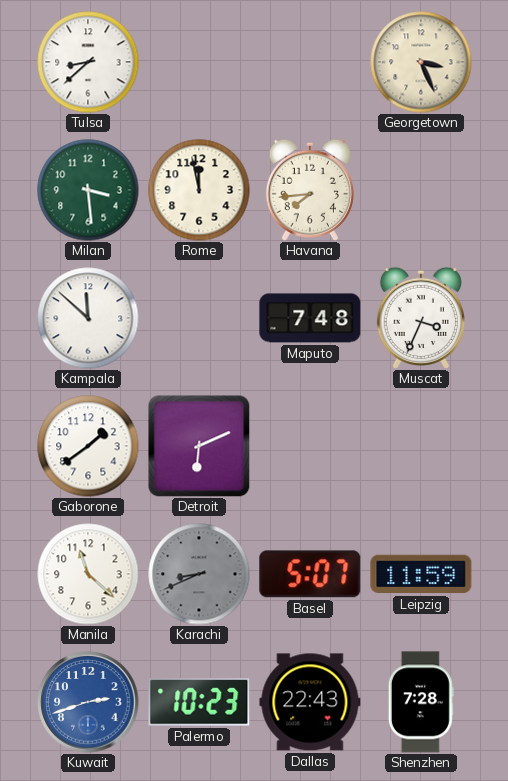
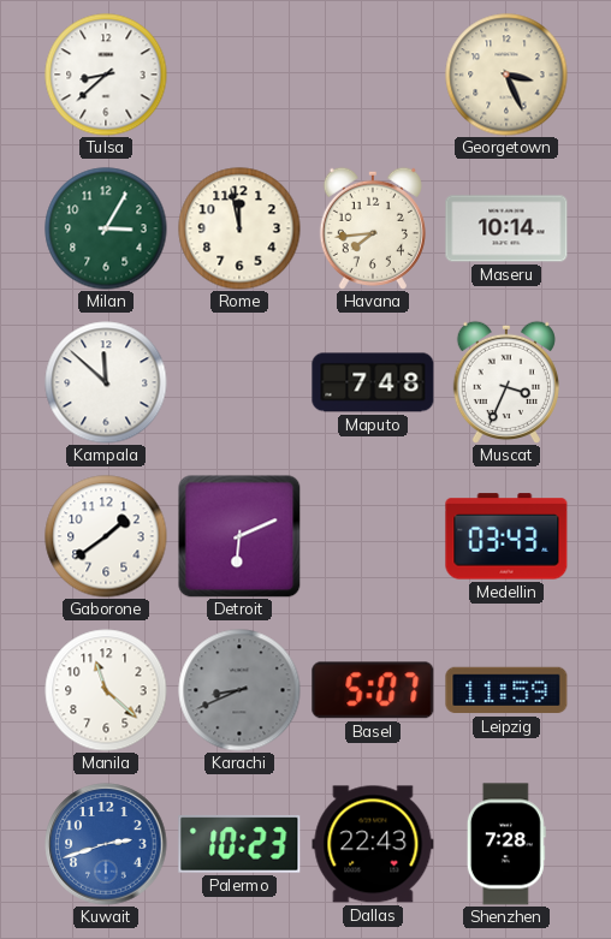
Milan: 3:29 -> 3:05
Maseru: none -> 10:14
Medellin: none -> 03:43
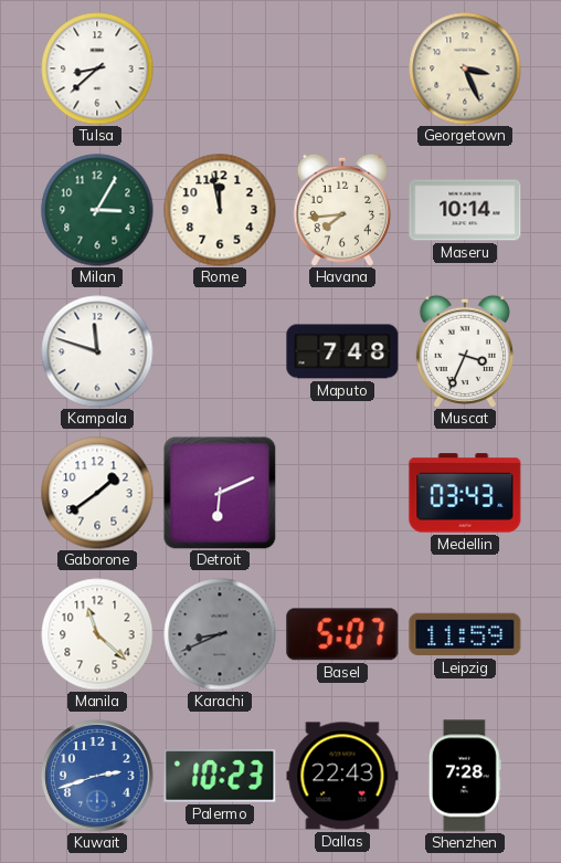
Kampala: 11:52 -> 11:48
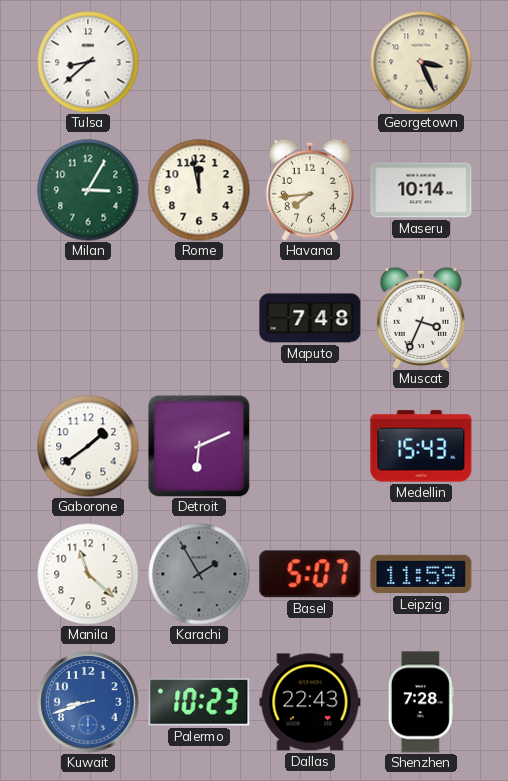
Kampala: 11:48 -> none
Medellin: 03:43 -> 15:43
Karachi: 8:41 -> 1:55
Kuwait: 2:42 -> 8:42
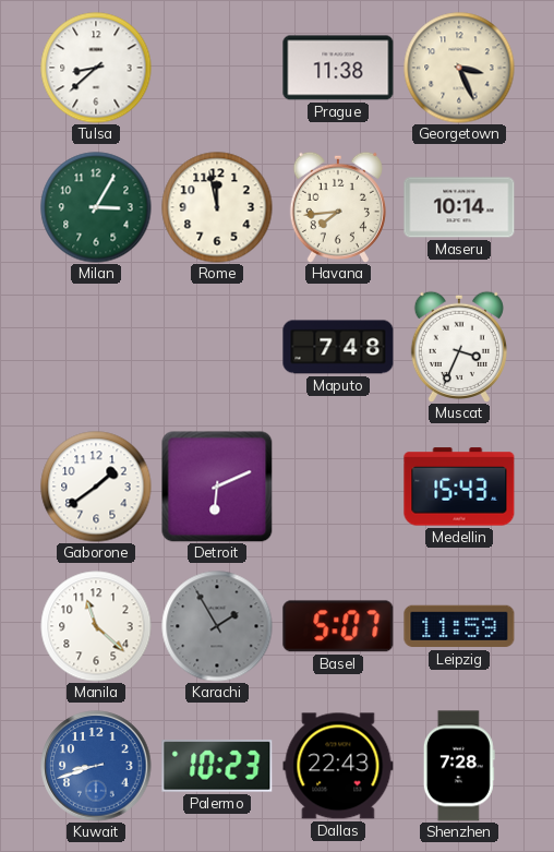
Prague: none -> 11:38
